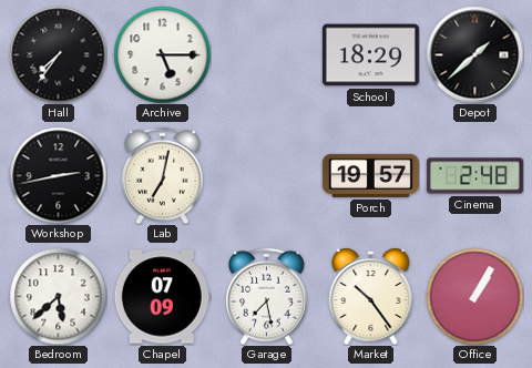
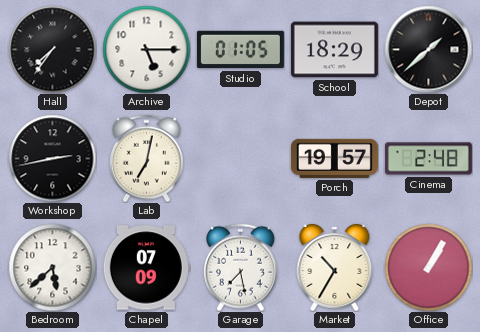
Studio: none -> 01:05
Market: 10:24 -> 10:35
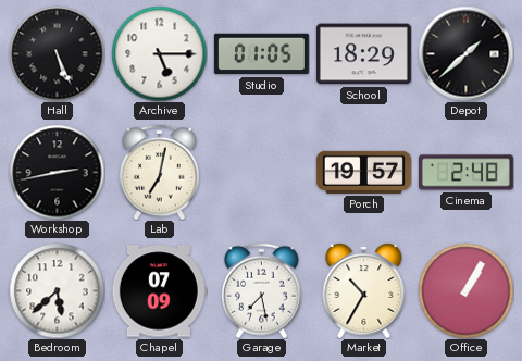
Hall: 7:36 -> 5:26
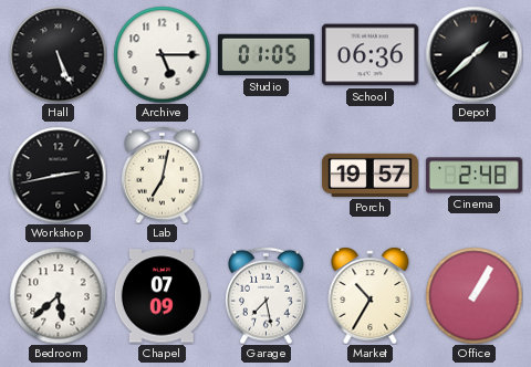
School: 18:29 -> 06:36
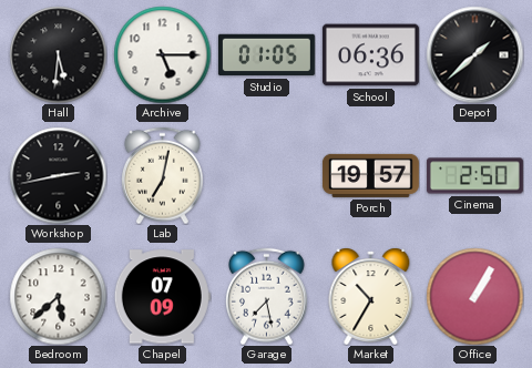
Hall: 5:26 -> 5:31
Cinema: 2:48 -> 2:50
